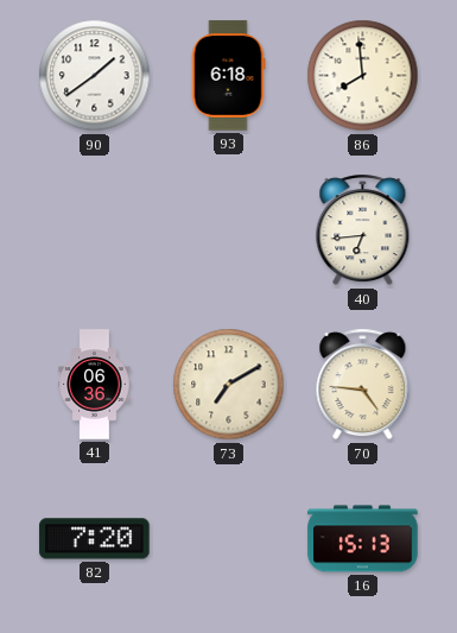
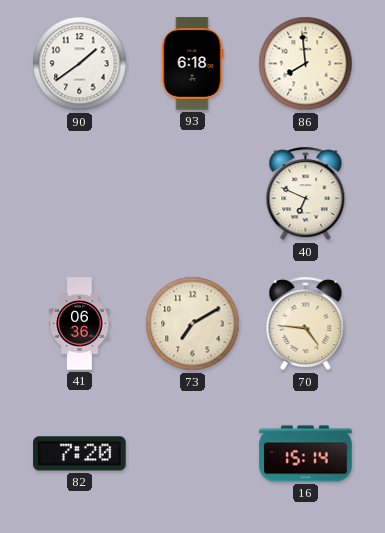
40: 6:44 -> 6:49
16: 15:13 -> 15:14
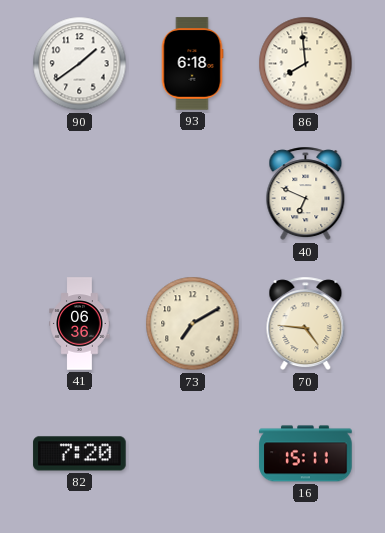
16: 15:14 -> 15:11
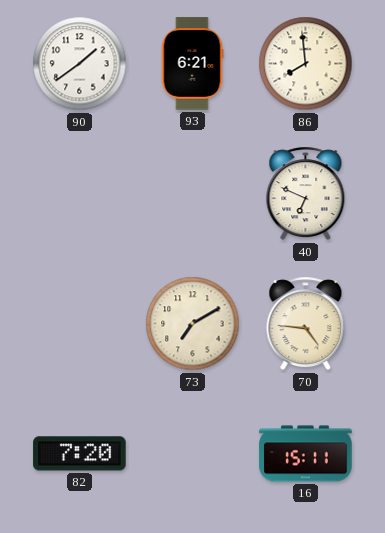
93: 6:18 -> 6:21
41: 06:36 -> none
